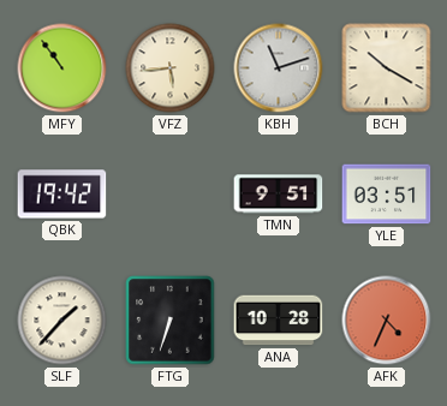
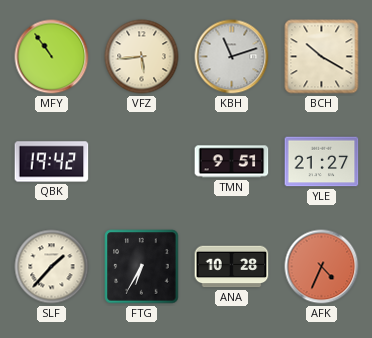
YLE: 03:51 -> 21:27
FTG: 6:33 -> 6:35
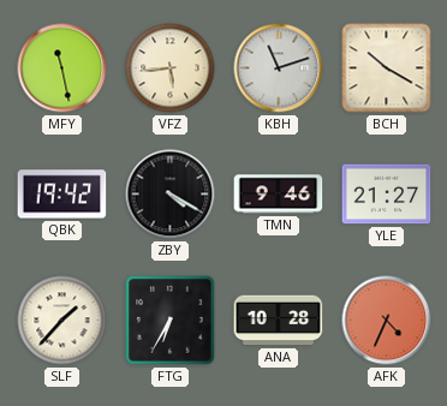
MFY: 10:54 -> 11:28
ZBY: none -> 4:20
TMN: 9:51 -> 9:46
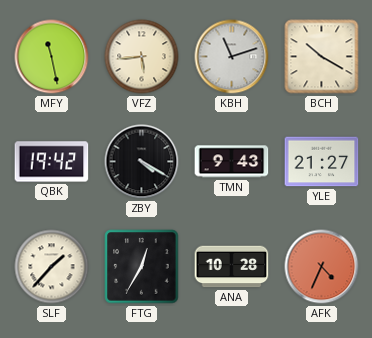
TMN: 9:46 -> 9:43
FTG: 6:35 -> 12:35
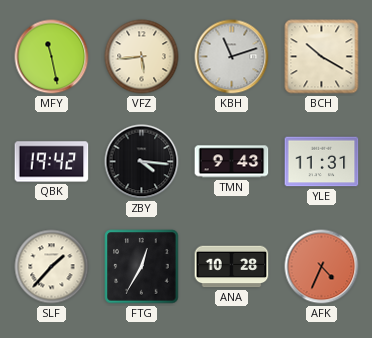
ZBY: 4:20 -> 4:16
YLE: 21:27 -> 11:31
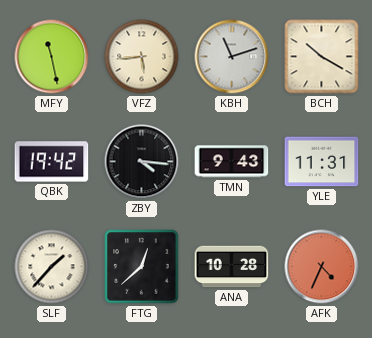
FTG: 12:35 -> 12:38
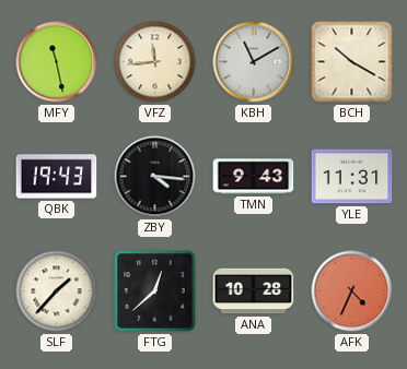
VFZ: 5:44 -> 11:44
KBH: 11:12 -> 11:10
QBK: 19:42 -> 19:43
